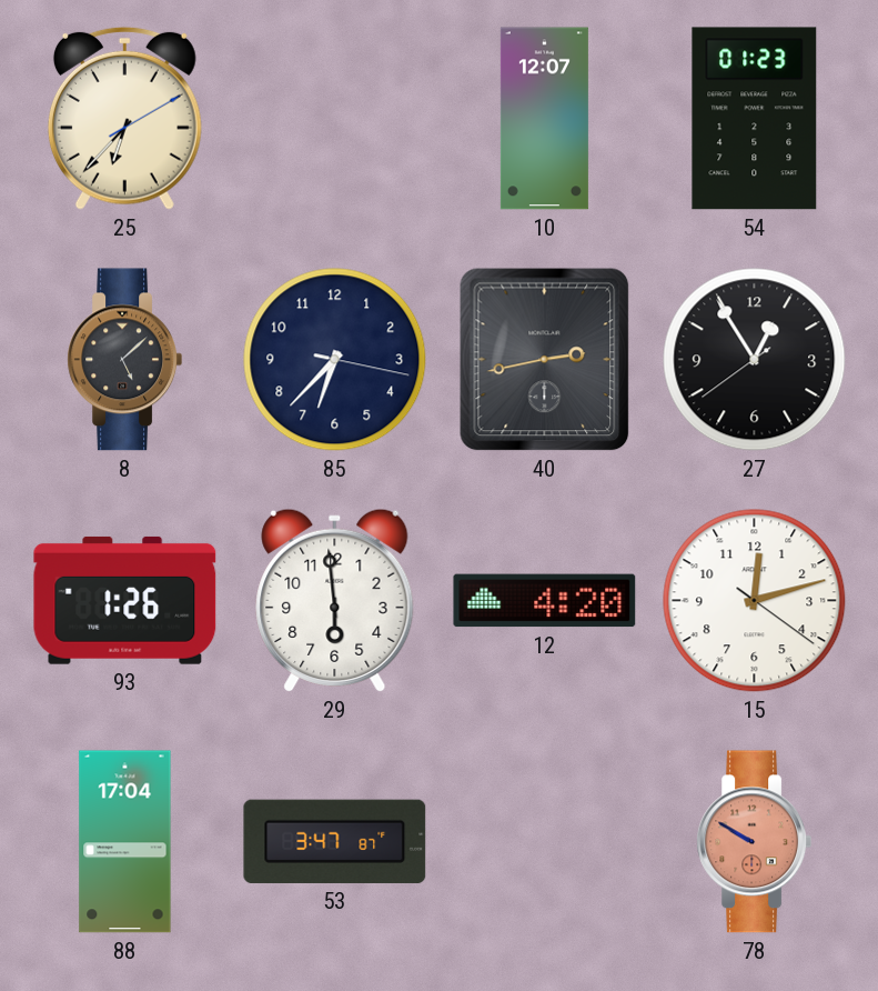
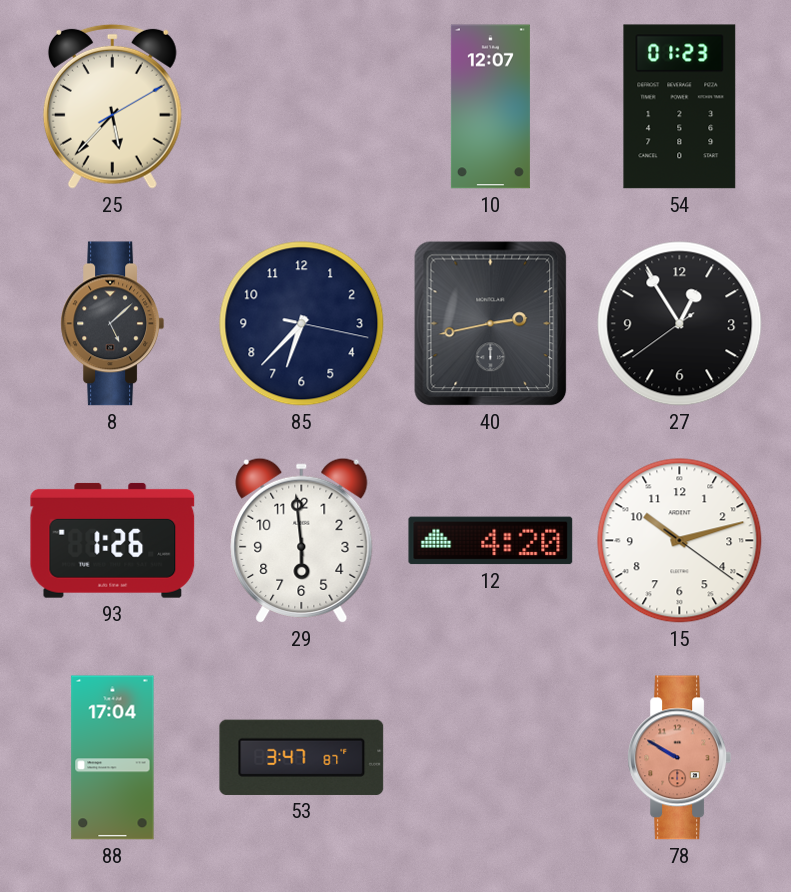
25: 6:37 -> 5:37
15: 12:12 -> 10:12
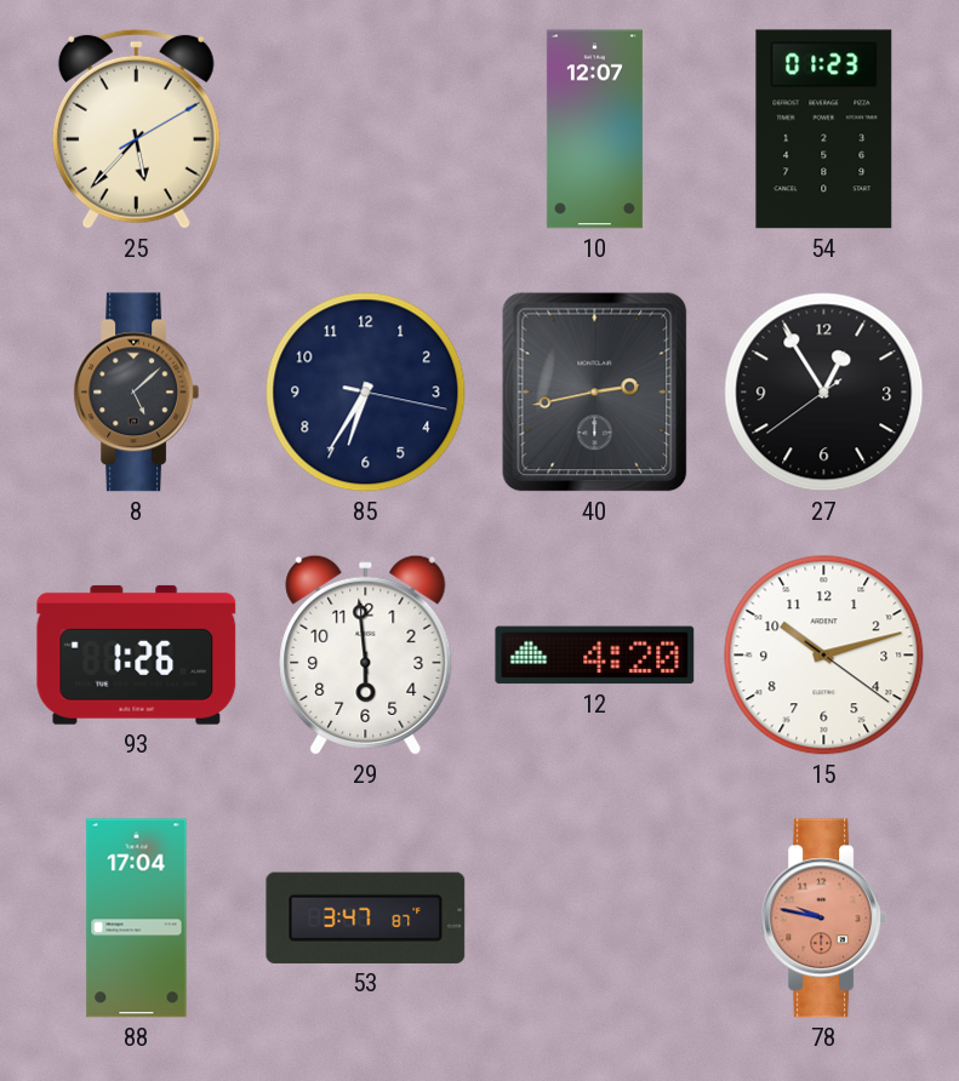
85: 6:37 -> 6:35
78: 9:50 -> 9:47
